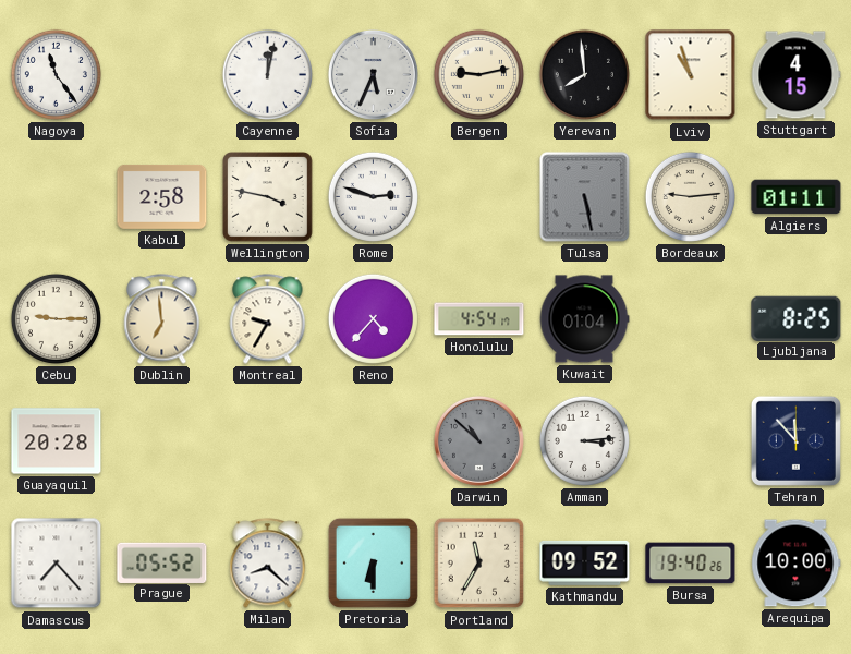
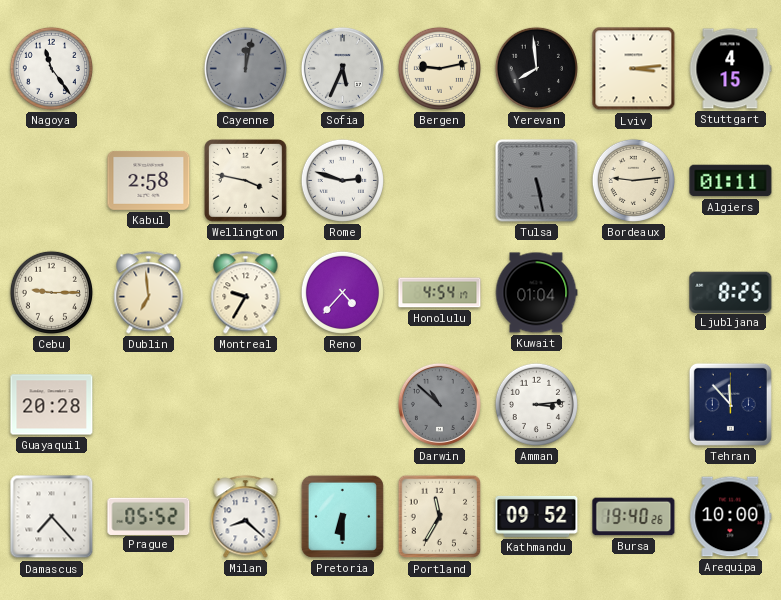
Cayenne dial: white -> grey
Lviv: 10:57 -> 3:14
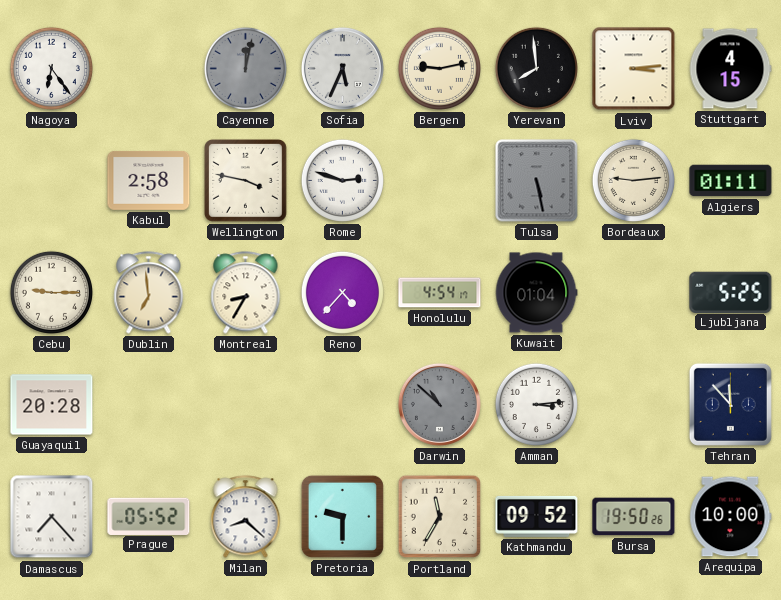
Nagoya: 11:24 -> 6:24
Montreal: 9:35 -> 8:35
Ljubljana: 8:25 -> 5:25
Pretoria: 6:30 -> 9:30
Bursa: 19:40 -> 19:50
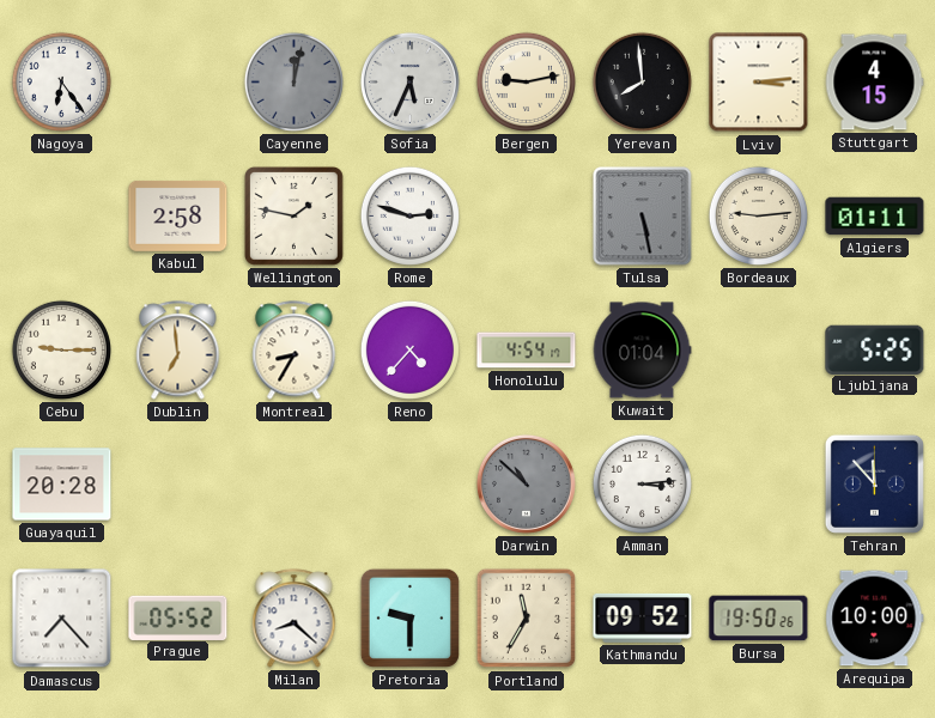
Wellington: 3:47 -> 1:47
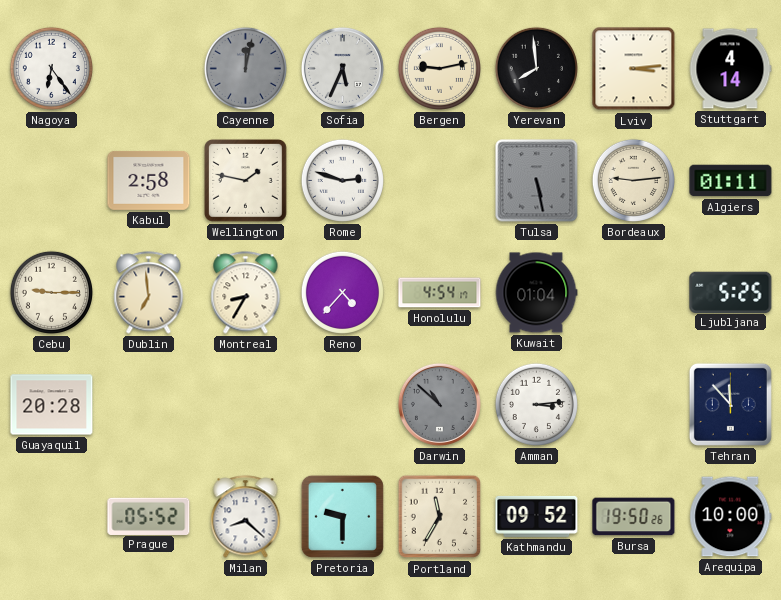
Stuttgart: 4:15 -> 4:14
Damascus: 7:23 -> none
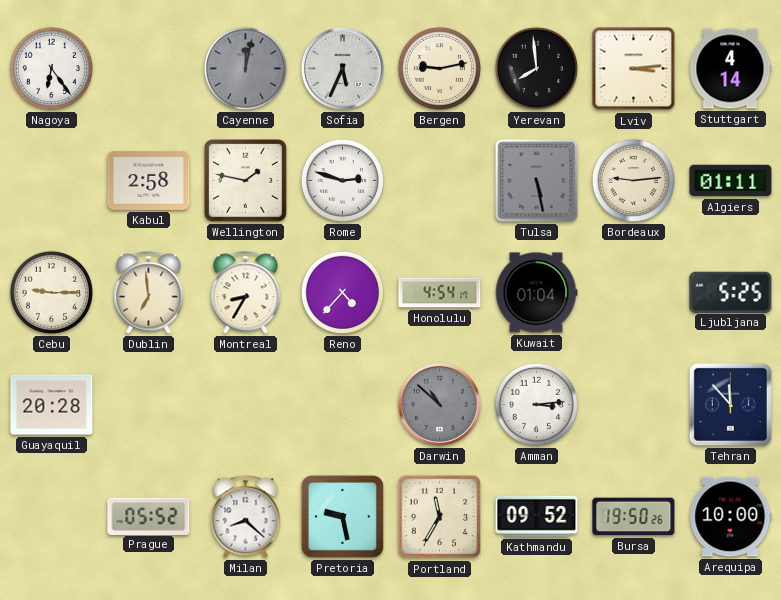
Pretoria: 9:30 -> 9:28
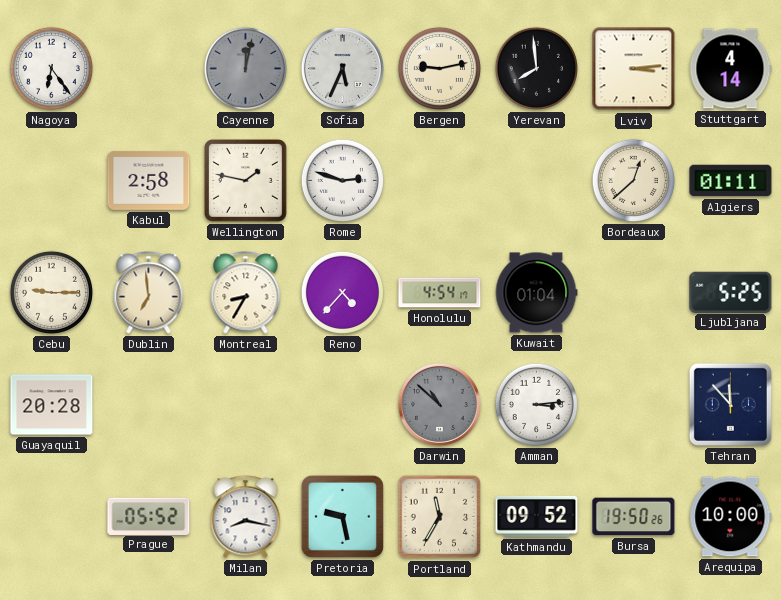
Tulsa: 5:28 -> none
Bordeaux: 9:14 -> 12:38
Milan: 8:22 -> 8:17
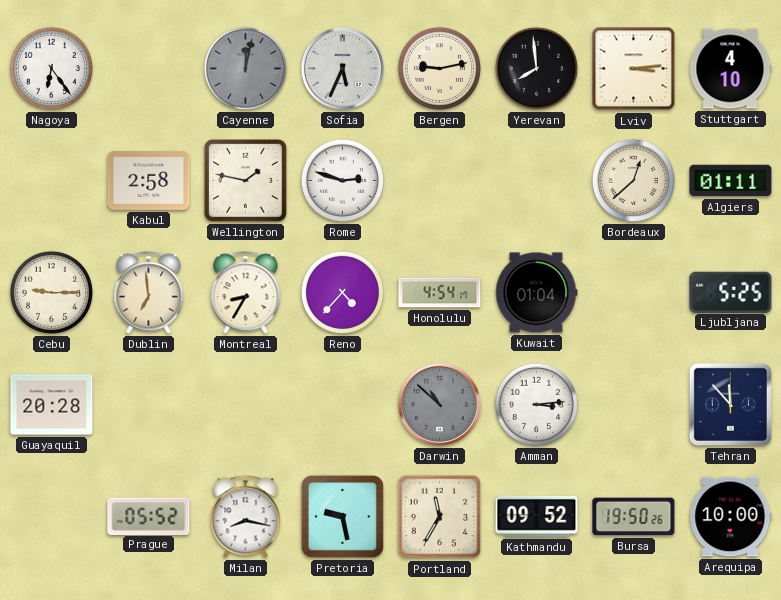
Stuttgart: 4:14 -> 4:10
